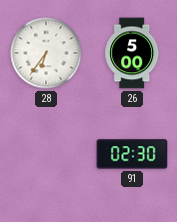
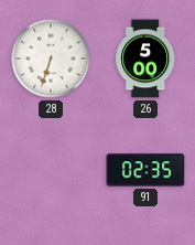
28: 6:36 -> 6:33
91: 02:30 -> 02:35
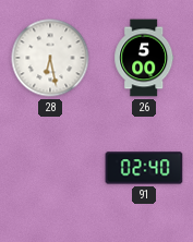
28: 6:33 -> 6:28
91: 02:35 -> 02:40
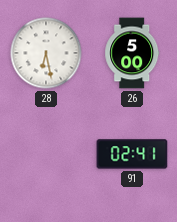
91: 02:40 -> 02:41
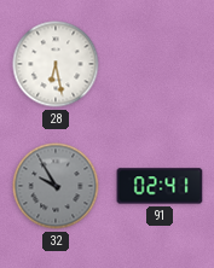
26: 5:00 -> none
32: none -> 9:55
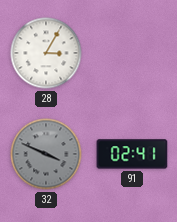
28: 6:28 -> 3:05
32: 9:55 -> 3:49
